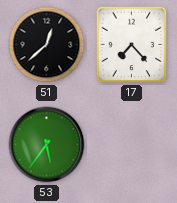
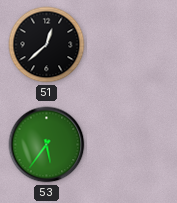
17: 7:23 -> none
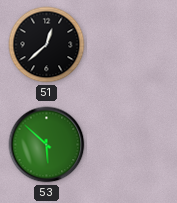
53: 5:36 -> 5:52
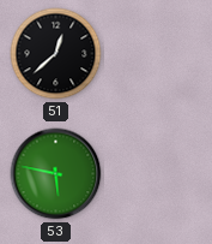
53: 5:52 -> 5:47
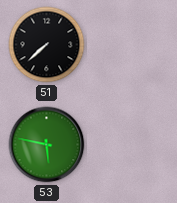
51: 12:38 -> 7:38
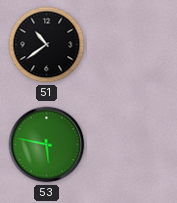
51: 7:38 -> 10:39
